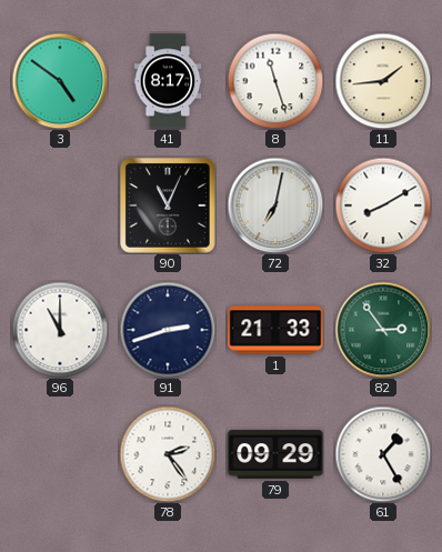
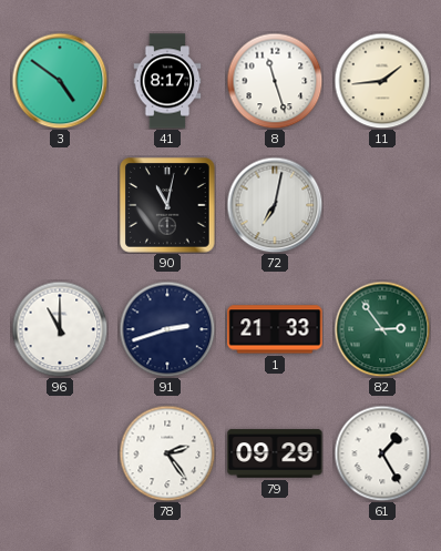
90: 11:04 -> 11:02
32: 8:10 -> none
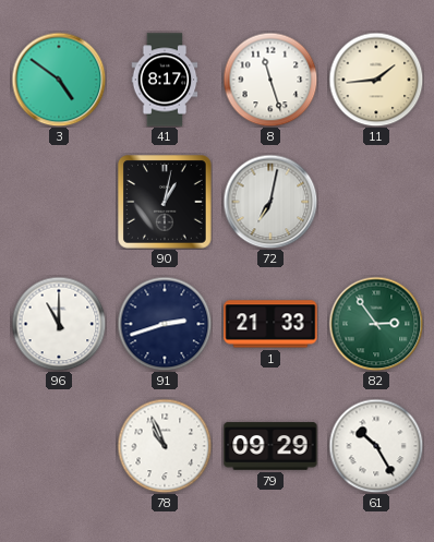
90: 11:02 -> 1:02
78: 2:24 -> 10:56
61: 1:25 -> 10:25
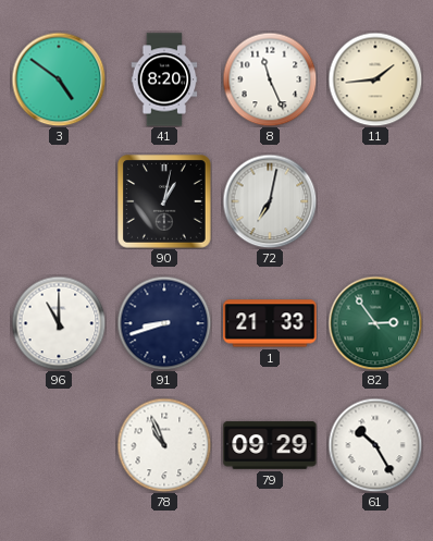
41: 8:17 -> 8:20
8: 11:27 -> 11:26
91: 2:42 -> 8:42
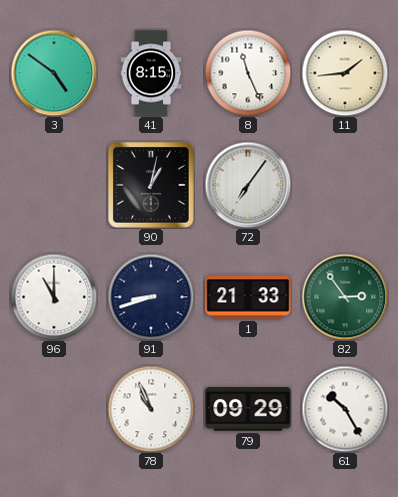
41: 8:20 -> 8:15
72: 7:02 -> 7:06
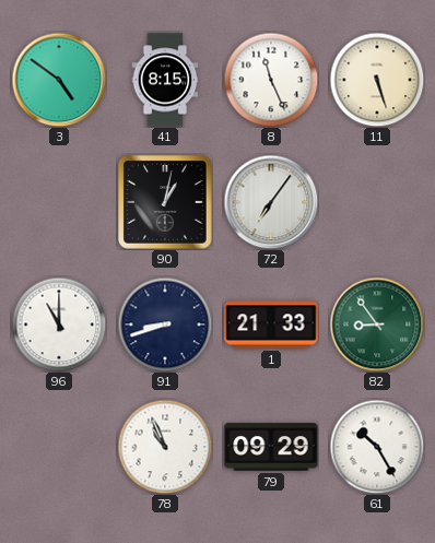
11: 1:44 -> 5:27
82: 2:54 -> 8:54
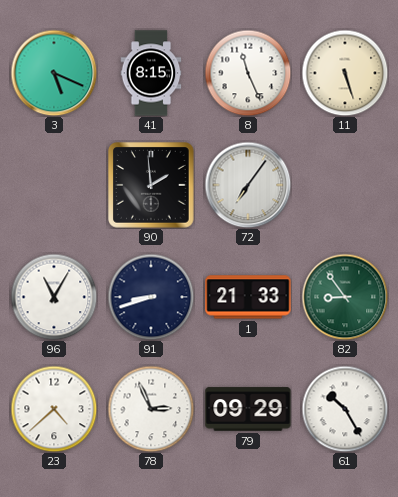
3: 4:51 -> 5:19
90: 1:02 -> 1:59
96: 11:00 -> 11:05
23: none -> 4:38
78: 10:56 -> 2:56
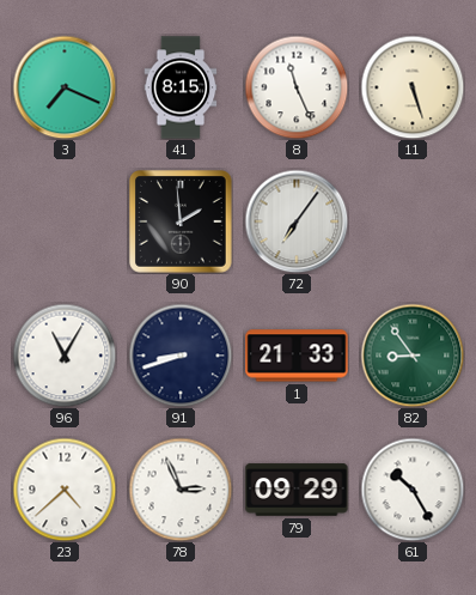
3: 5:19 -> 7:19
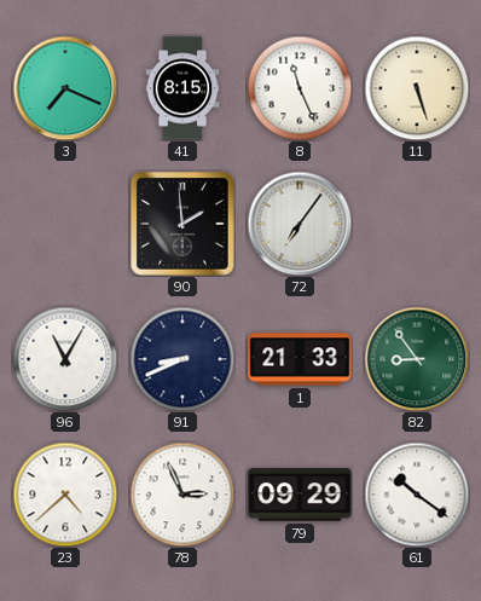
91: 8:42 -> 8:41
61: 10:25 -> 10:21
